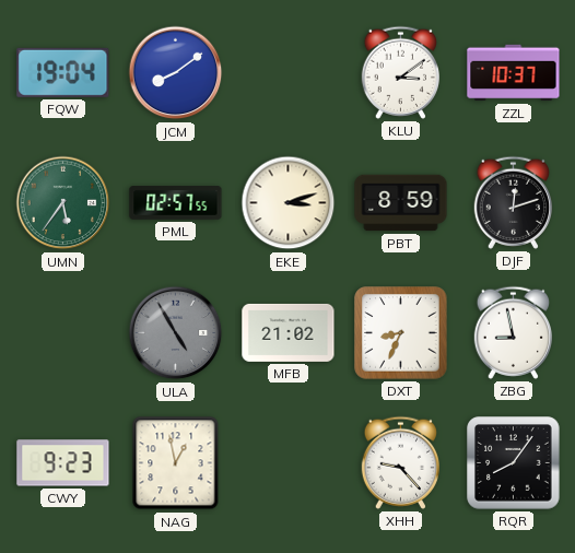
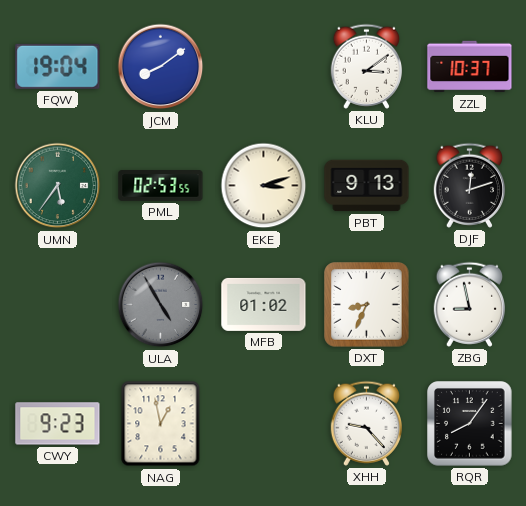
PML: 02:57 -> 02:53
PBT: 8:59 -> 9:13
MFB: 21:02 -> 01:02
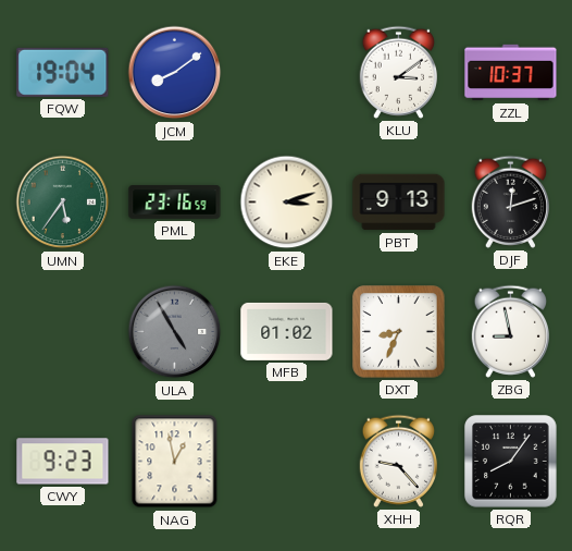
PML: 02:53 -> 23:16
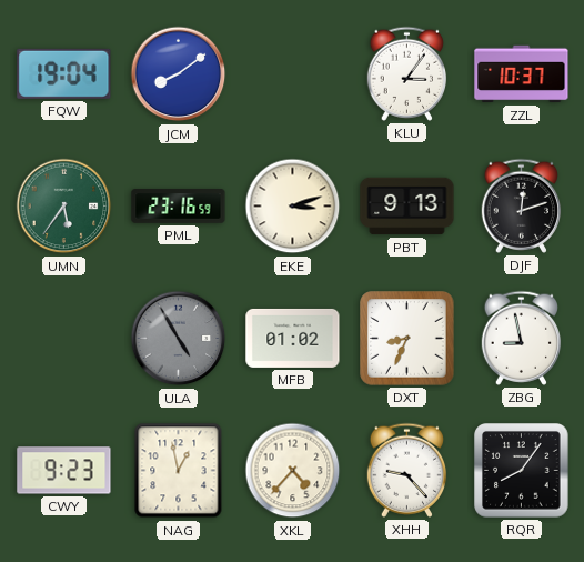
KLU: 3:09 -> 3:06
XKL: none -> 4:37
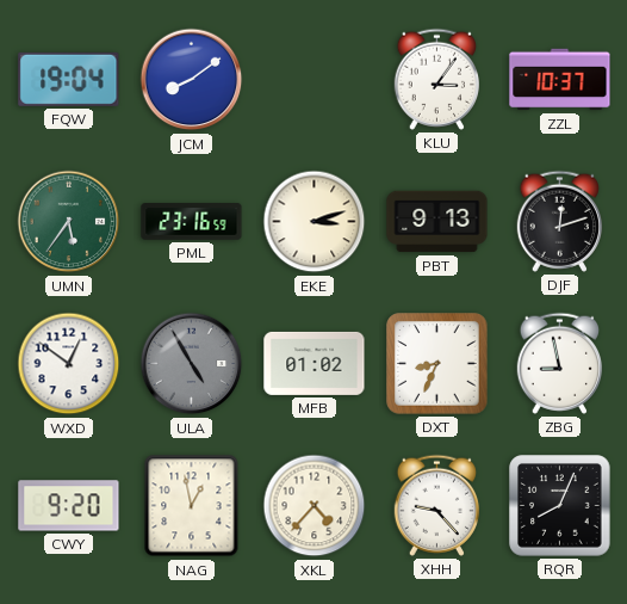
WXD: none -> 12:51
CWY: 9:23 -> 9:20
RQR: 8:06 -> 8:04
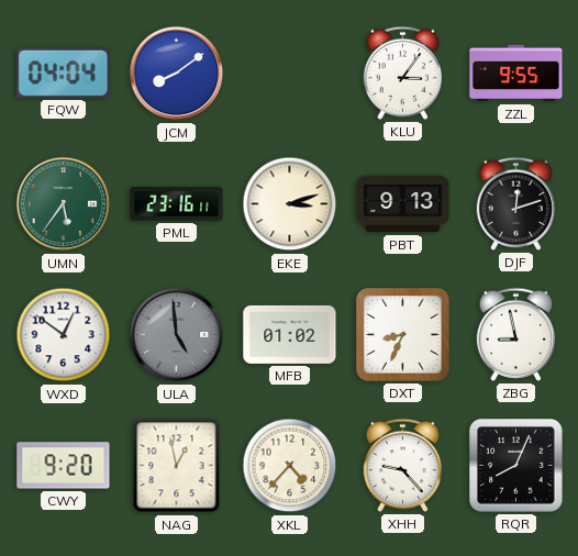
FQW: 19:04 -> 04:04
ZZL: 10:37 -> 9:55
PML: 23:16:59 -> 23:16:11
ULA: 4:55 -> 4:59
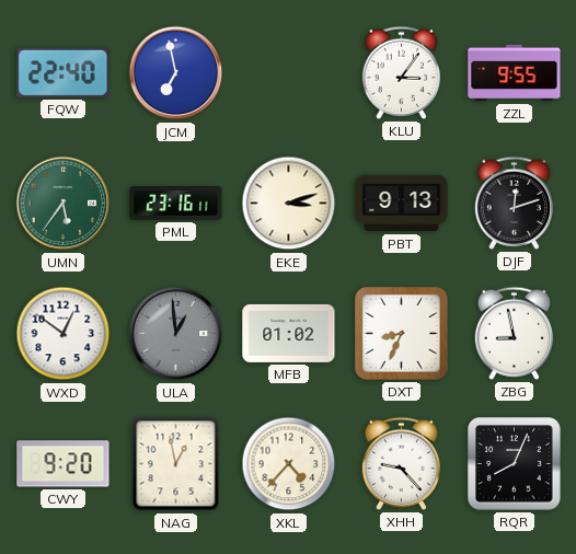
FQW: 04:04 -> 22:40
JCM: 8:09 -> 6:58
ULA: 4:59 -> 12:59
